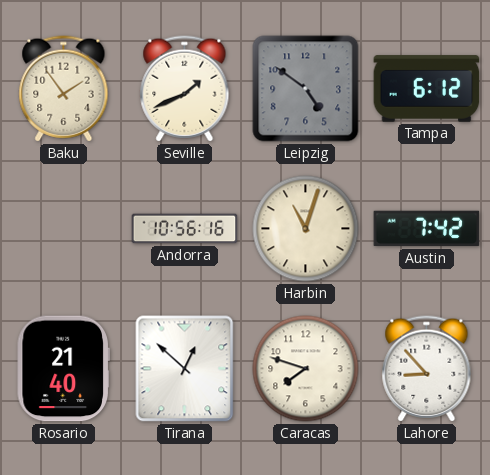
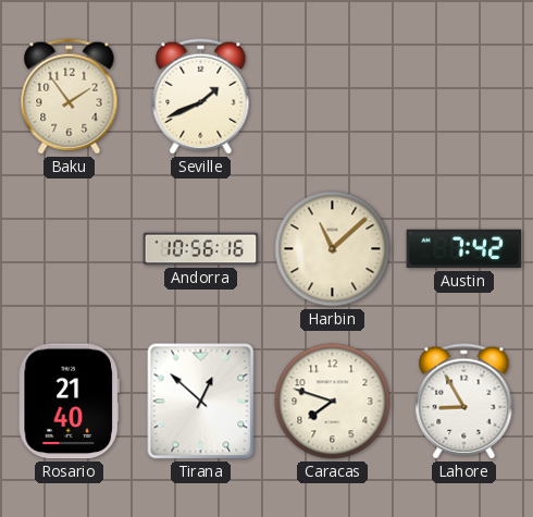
Leipzig: 4:51 -> none
Tampa: 6:12 -> none
Harbin: 11:03 -> 11:08
Lahore: 8:53 -> 8:55
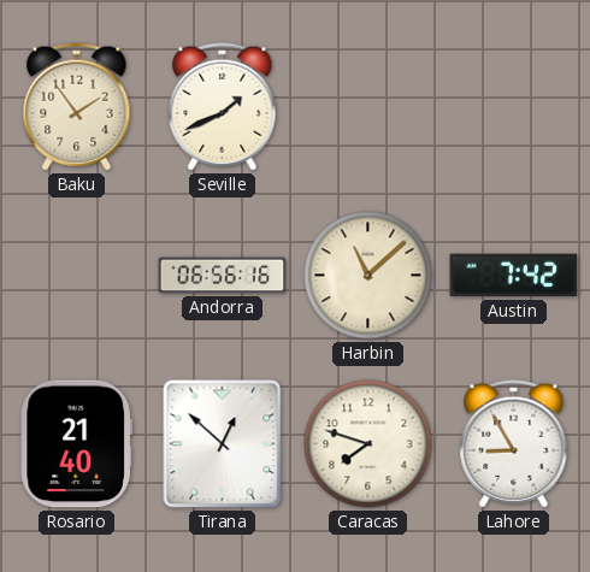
Andorra: 10:56 -> 06:56
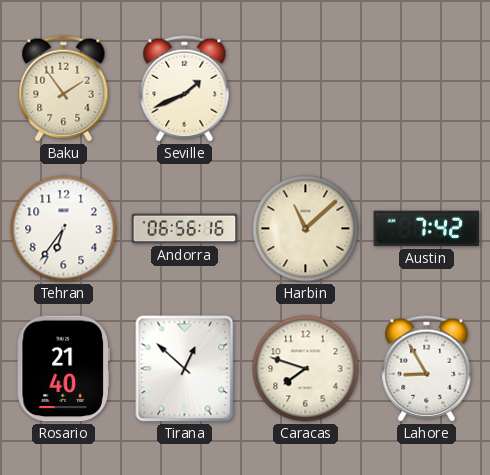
Tehran: none -> 6:36
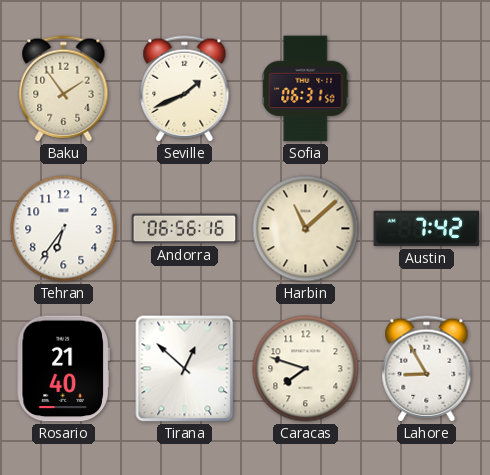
Sofia: none -> 06:31
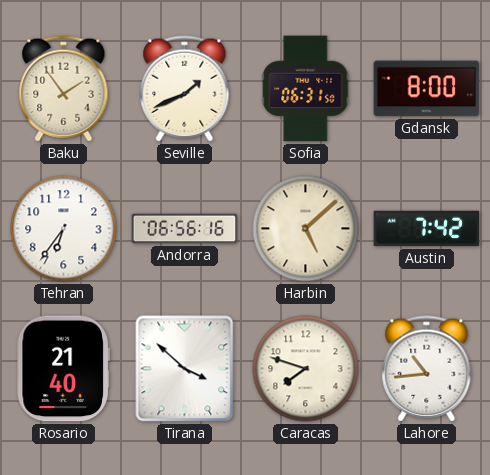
Gdansk: none -> 8:00
Harbin: 11:08 -> 5:08
Tirana: 12:52 -> 3:52
Lahore: 8:55 -> 10:44
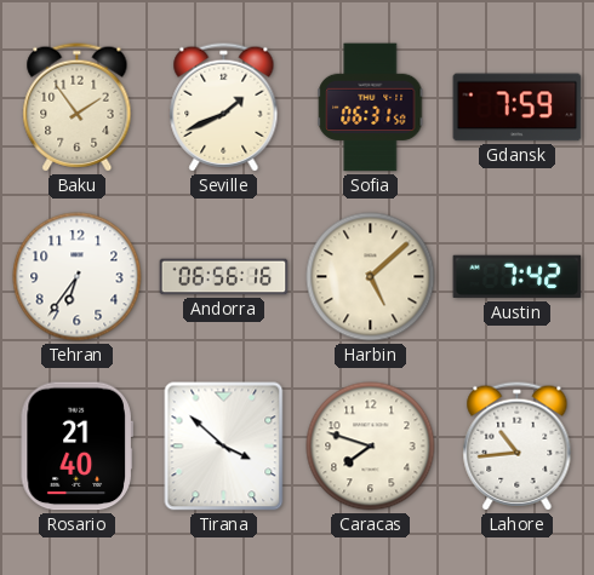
Gdansk: 8:00 -> 7:59
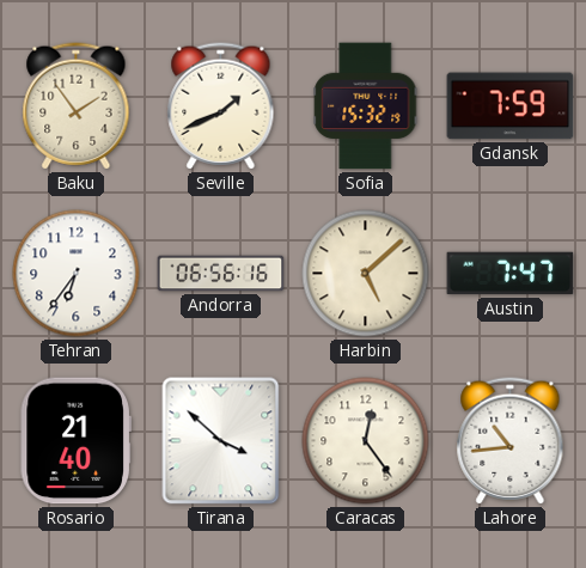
Sofia: 06:31 -> 15:32
Austin: 7:42 -> 7:47
Caracas: 7:48 -> 12:24
